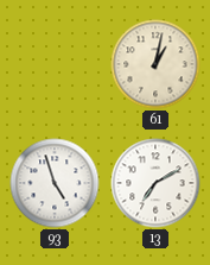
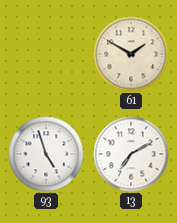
61: 1:02 -> 1:50
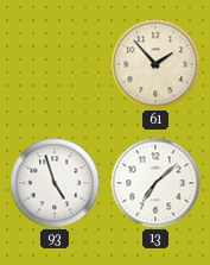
61: 1:50 -> 1:53
13: 7:10 -> 7:08
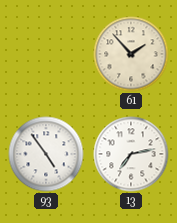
93: 4:57 -> 4:54
13: 7:08 -> 7:13
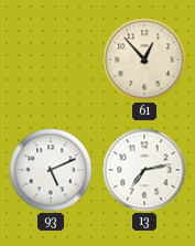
61: 1:53 -> 12:53
93: 4:54 -> 5:11
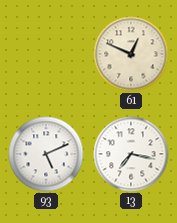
61: 12:53 -> 12:49
13: 7:13 -> 7:17
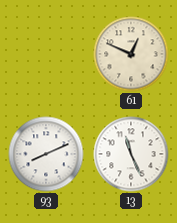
93: 5:11 -> 8:11
13: 7:17 -> 11:26
